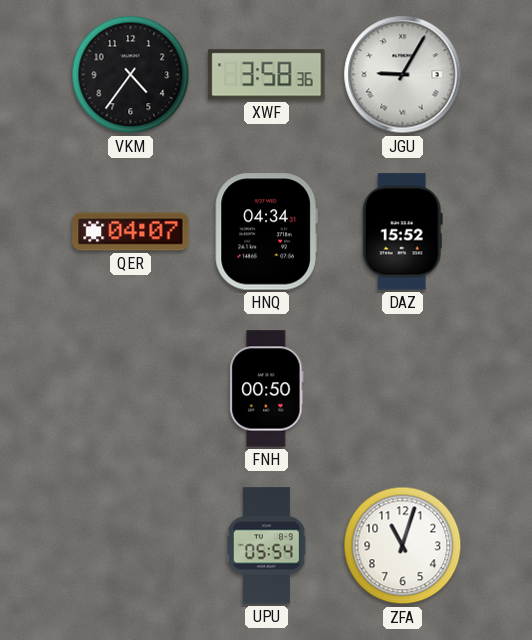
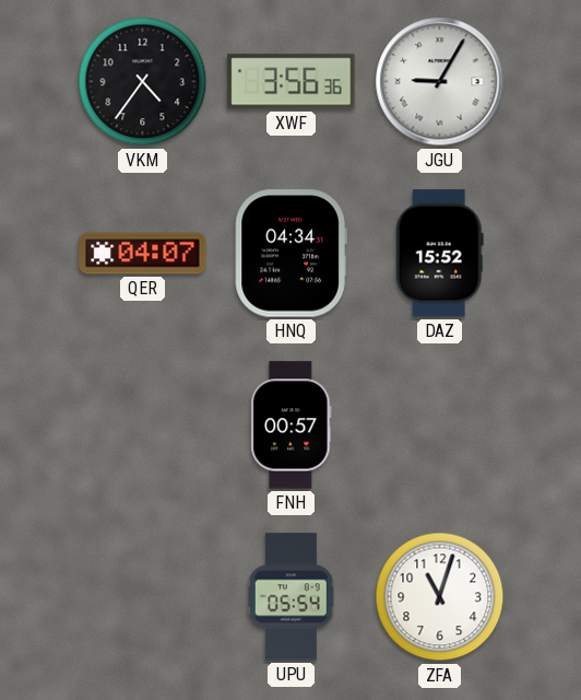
XWF: 3:58 -> 3:56
FNH: 00:50 -> 00:57
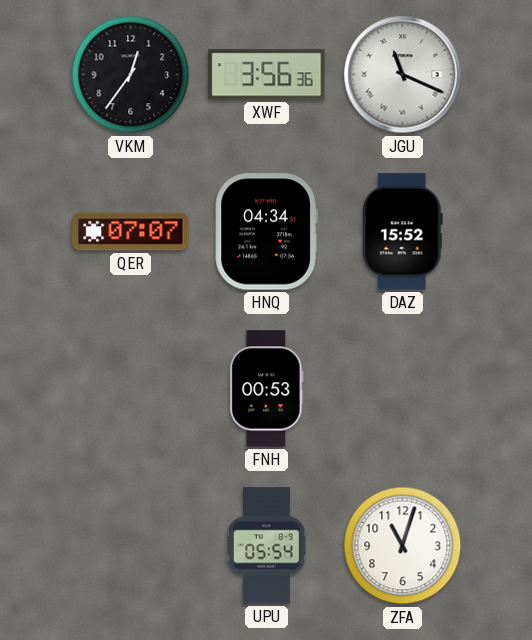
VKM: 4:36 -> 12:36
JGU: 9:05 -> 11:19
QER: 04:07 -> 07:07
FNH: 00:57 -> 00:53
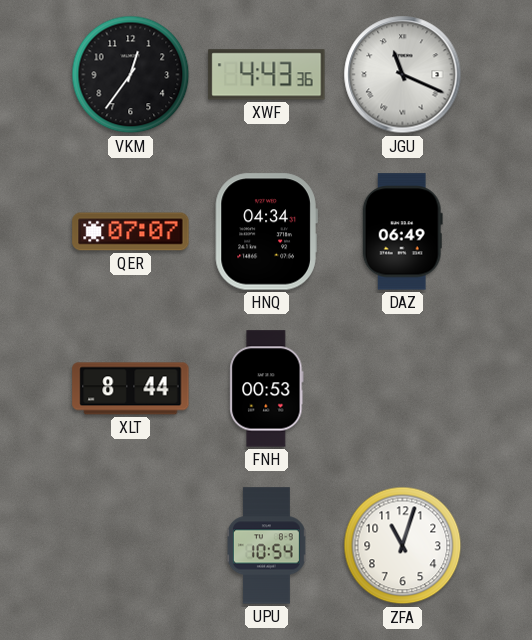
XWF: 3:56 -> 4:43
DAZ: 15:52 -> 06:49
XLT: none -> 8:44
UPU: 05:54 -> 10:54
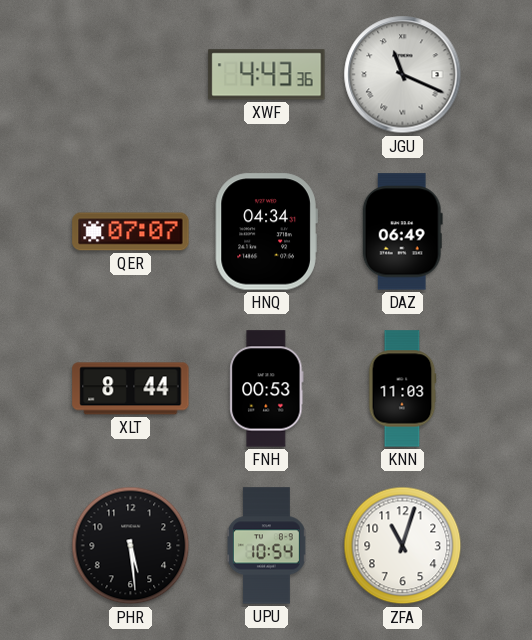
VKM: 12:36 -> none
KNN: none -> 11:03
PHR: none -> 5:29
